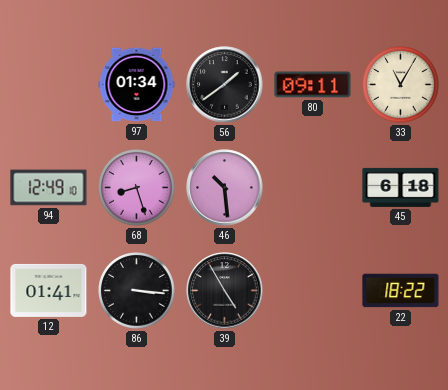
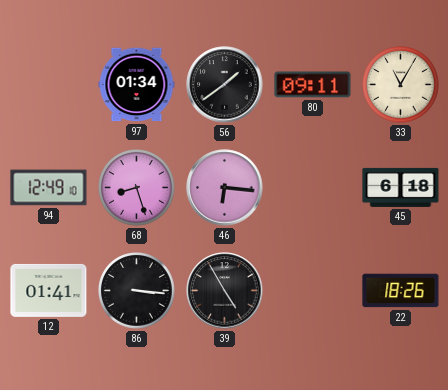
46: 10:29 -> 6:16
22: 18:22 -> 18:26
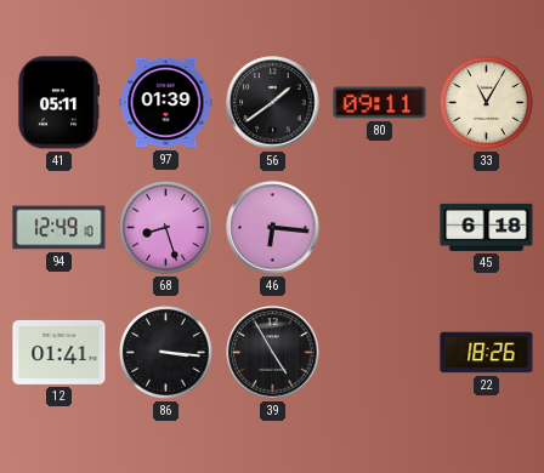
41: none -> 05:11
97: 01:34 -> 01:39
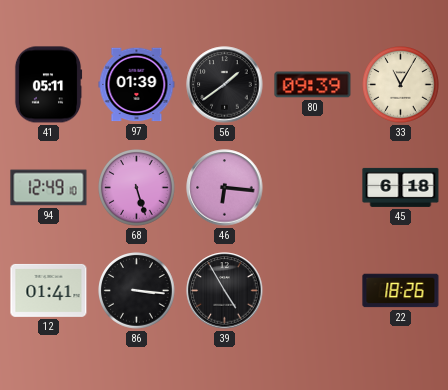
80: 09:11 -> 09:39
68: 8:27 -> 5:27
